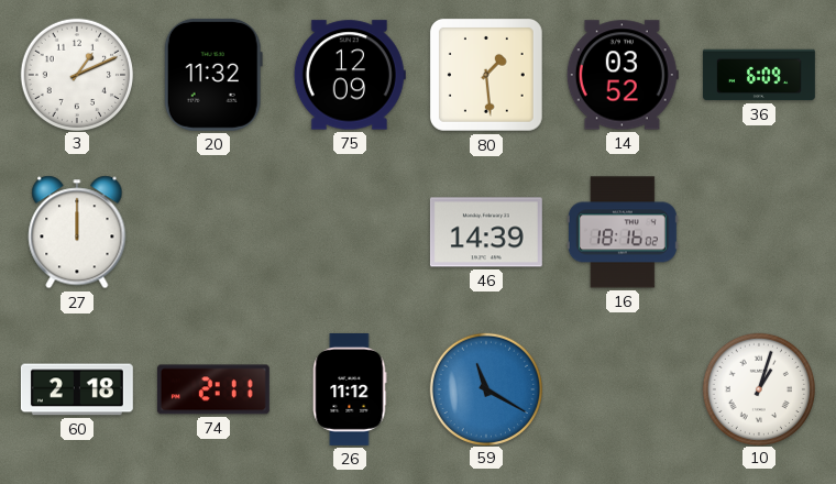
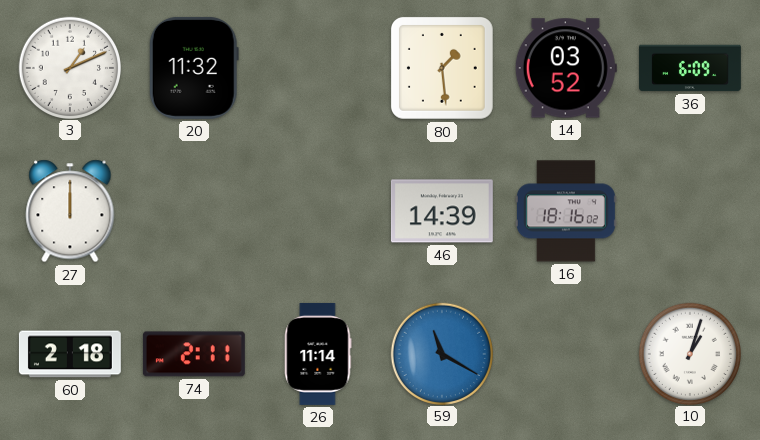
75: 12:09 -> none
26: 11:12 -> 11:14
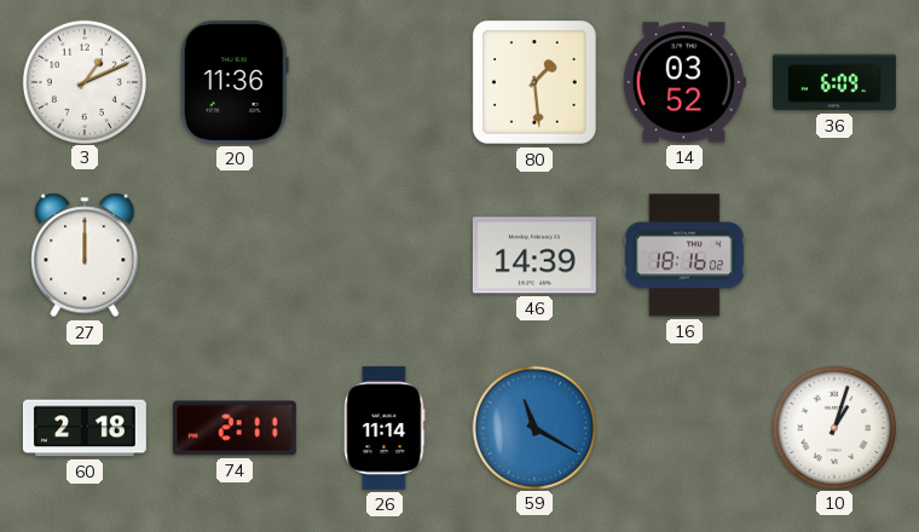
20: 11:32 -> 11:36
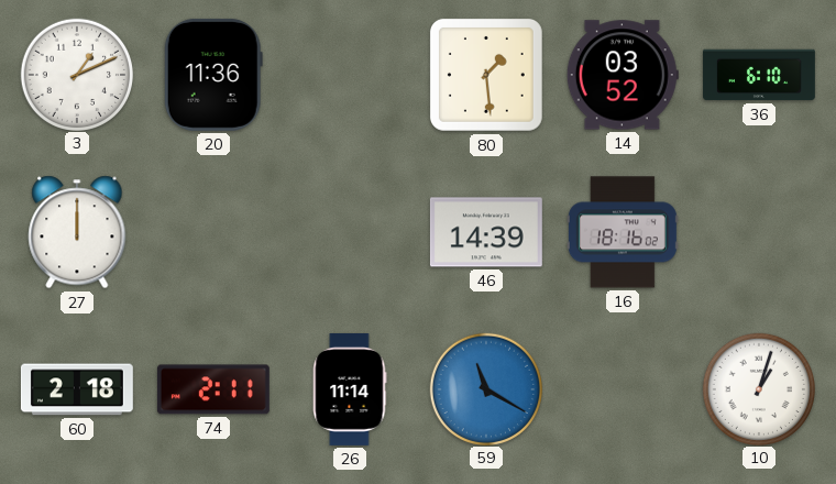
36: 6:09 -> 6:10
